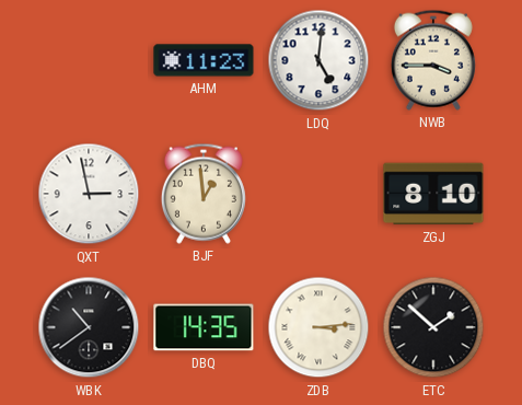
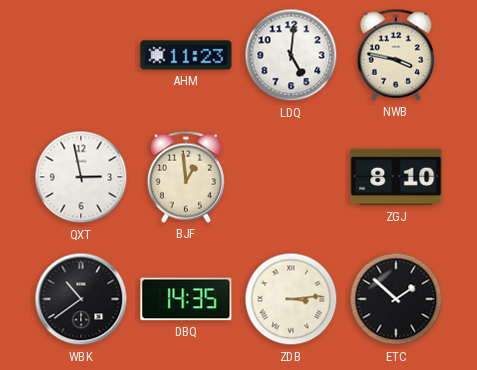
NWB: 3:45 -> 3:47
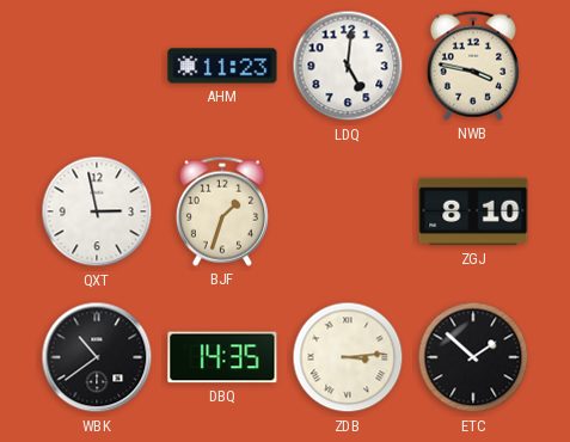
BJF: 12:59 -> 1:33
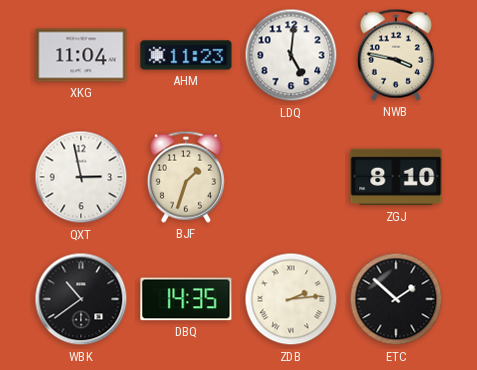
XKG: none -> 11:04
ZDB: 3:14 -> 2:14
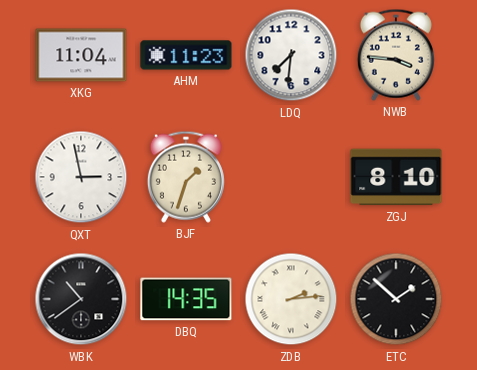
LDQ: 5:01 -> 7:31
NWB: 3:47 -> 3:46
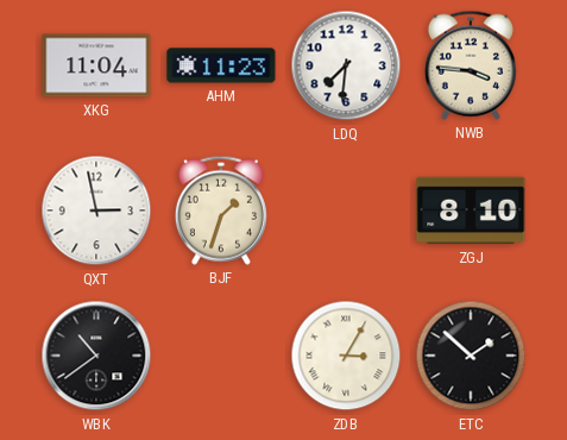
DBQ: 14:35 -> none
ZDB: 2:14 -> 3:05
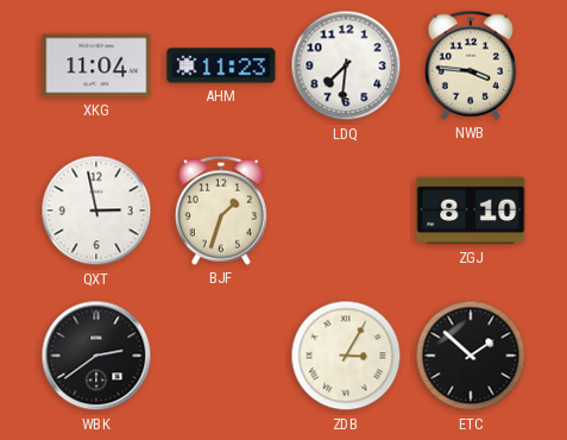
WBK: 10:39 -> 2:39
